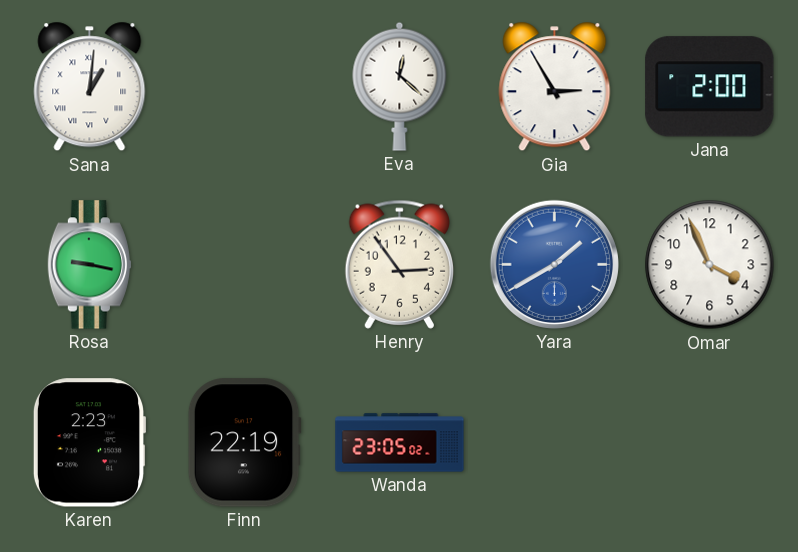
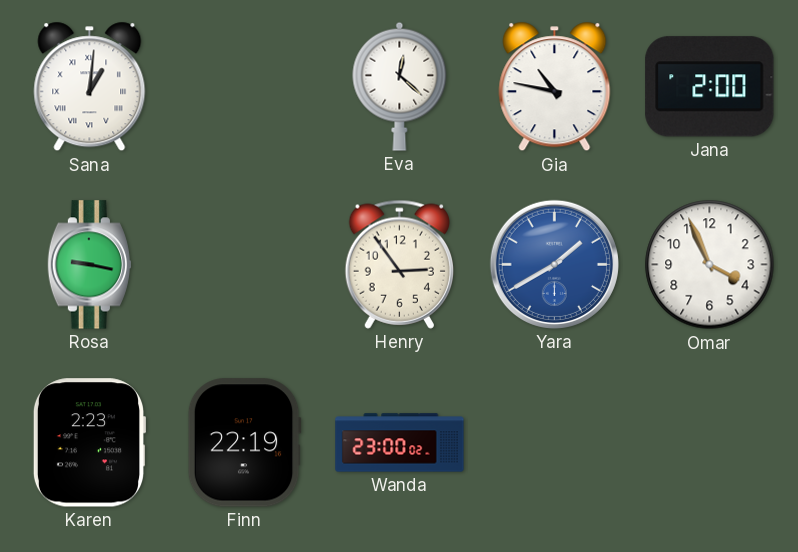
Gia: 2:55 -> 10:47
Wanda: 23:05 -> 23:00
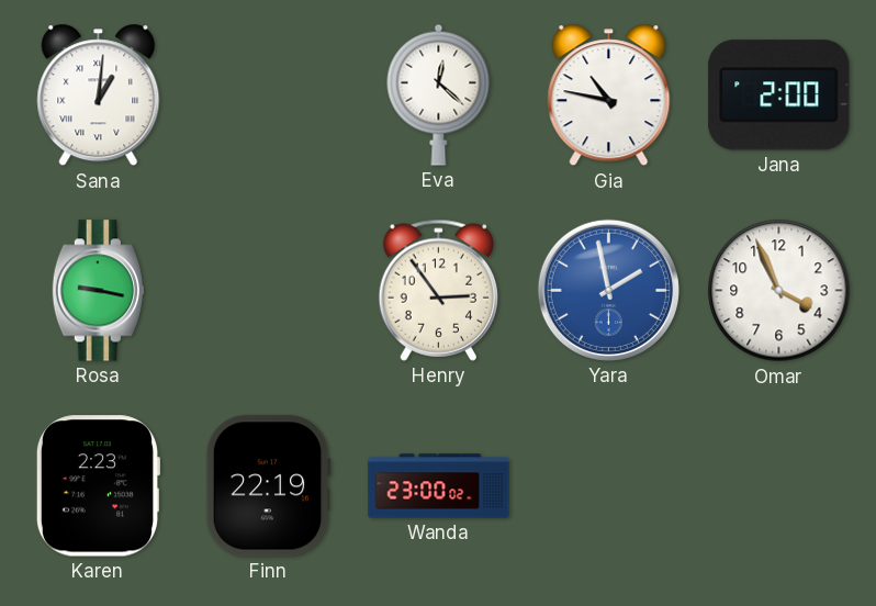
Yara: 1:40 -> 1:58
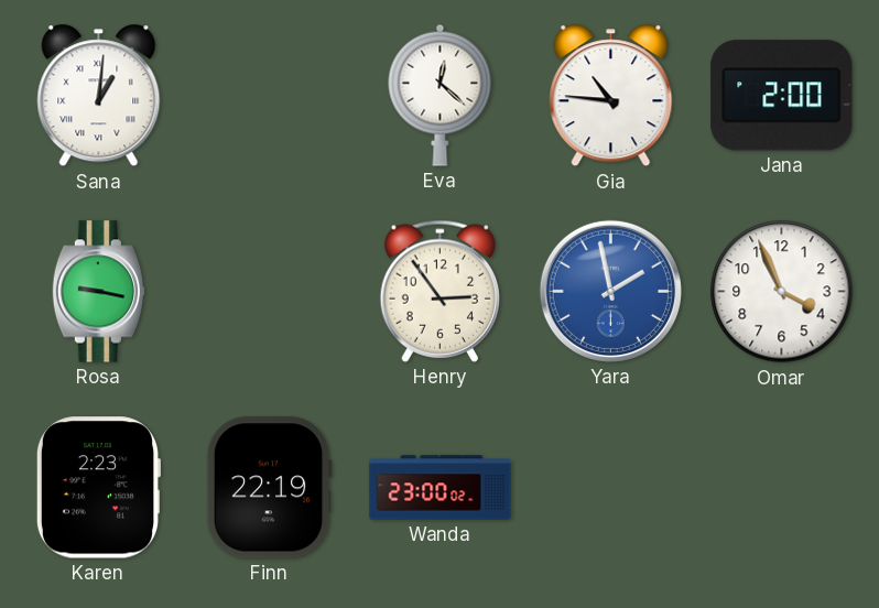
Gia: 10:47 -> 10:46
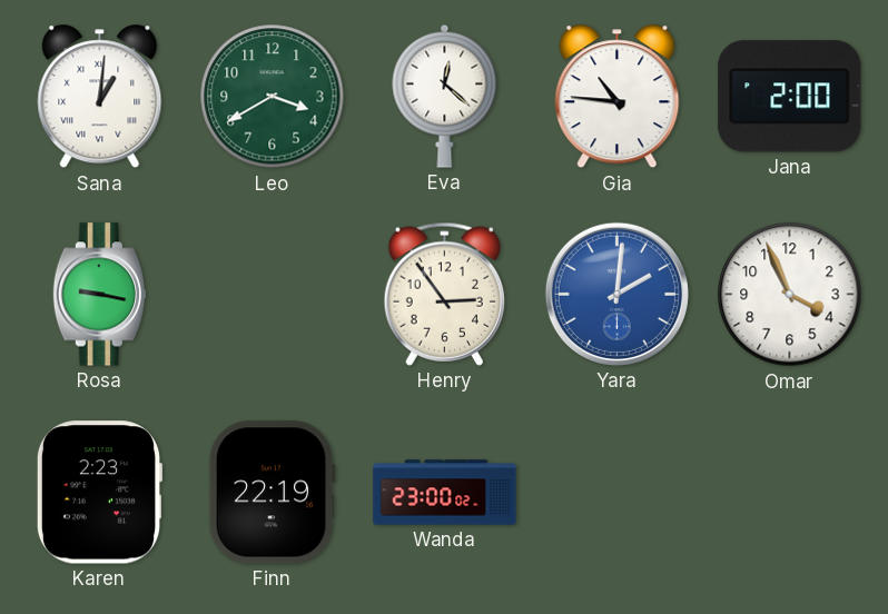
Leo: none -> 3:40
Yara: 1:58 -> 2:01
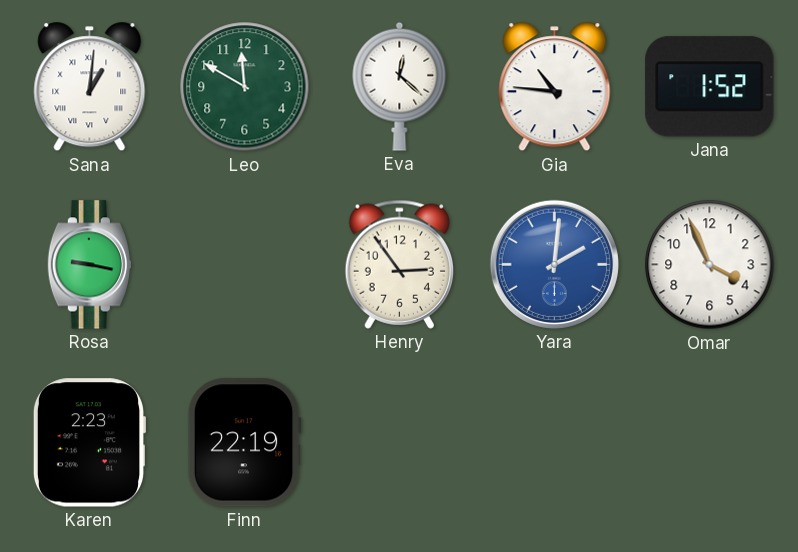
Leo: 3:40 -> 11:50
Jana: 2:00 -> 1:52
Wanda: 23:00 -> none
